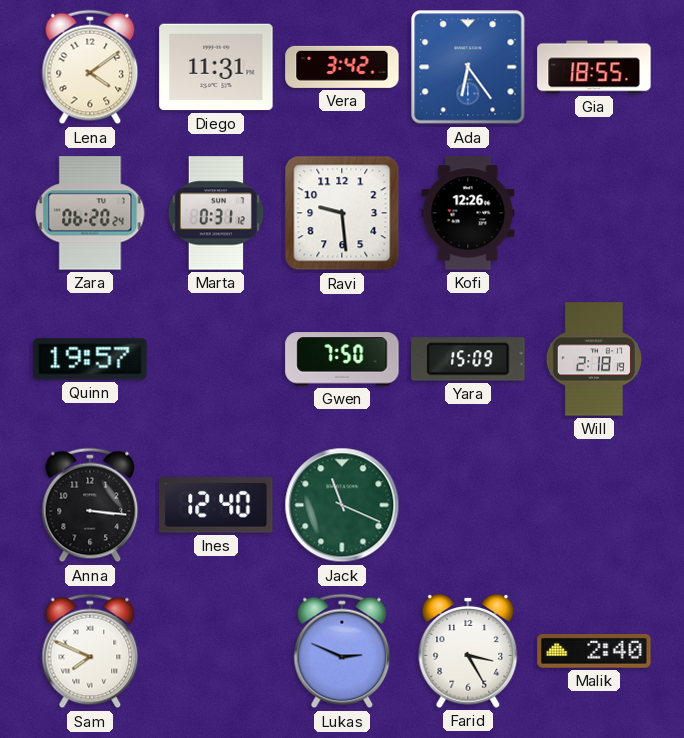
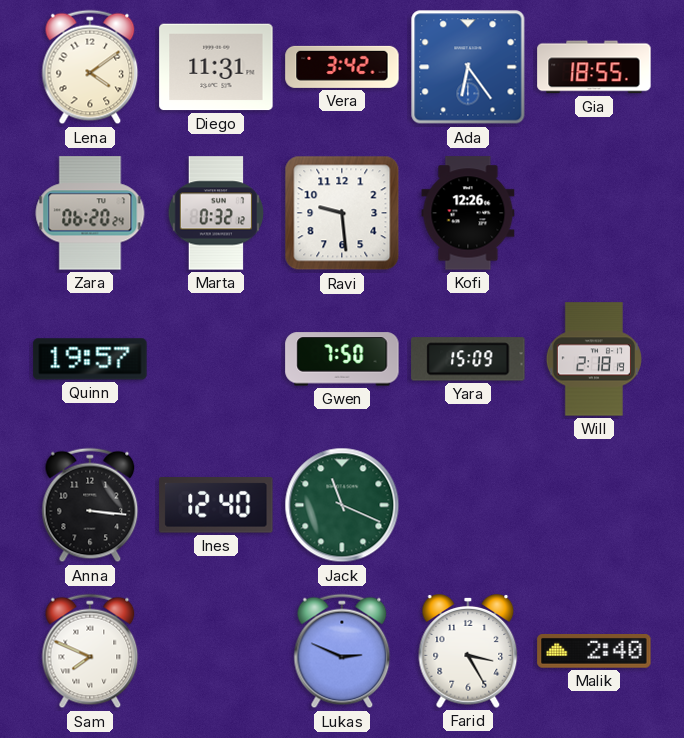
Marta: 0:31 -> 0:32
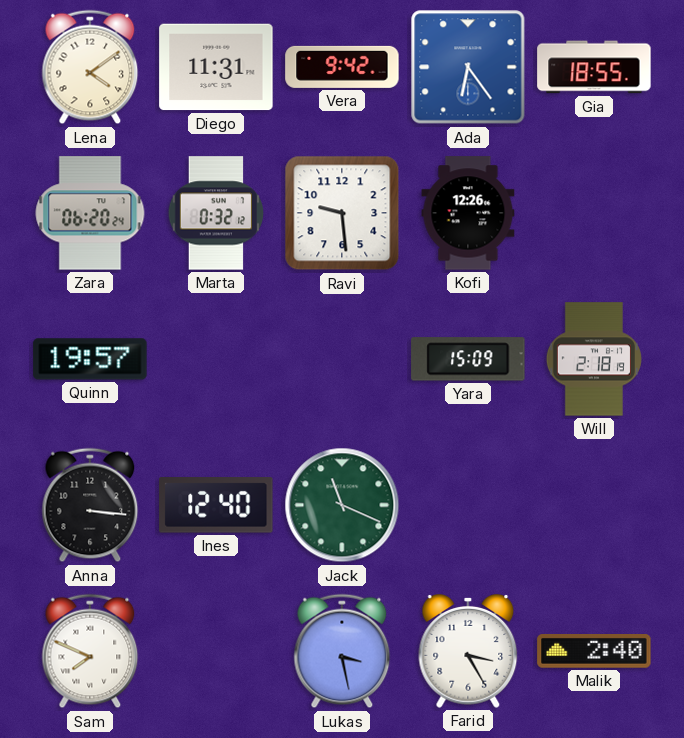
Vera: 3:42 -> 9:42
Gwen: 7:50 -> none
Lukas: 2:49 -> 3:28
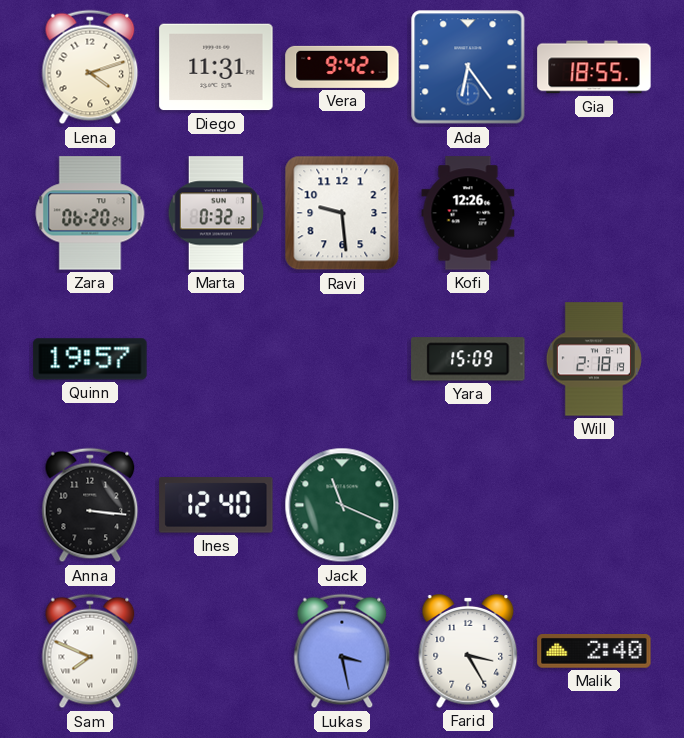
Lena: 4:09 -> 4:12
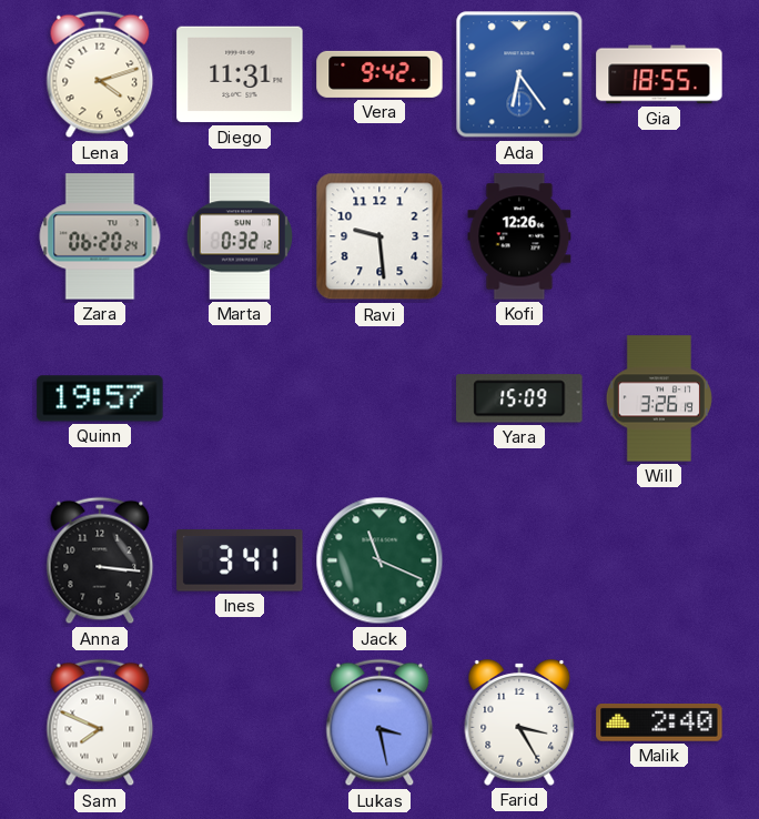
Will: 2:18 -> 3:26
Ines: 12:40 -> 3:41
